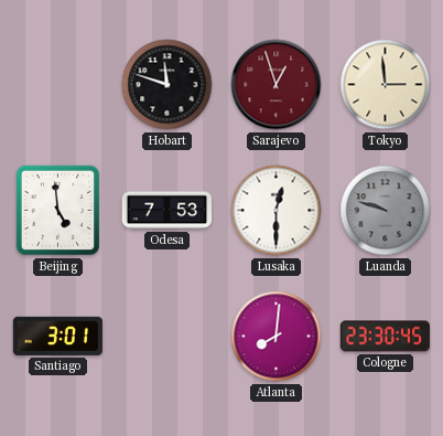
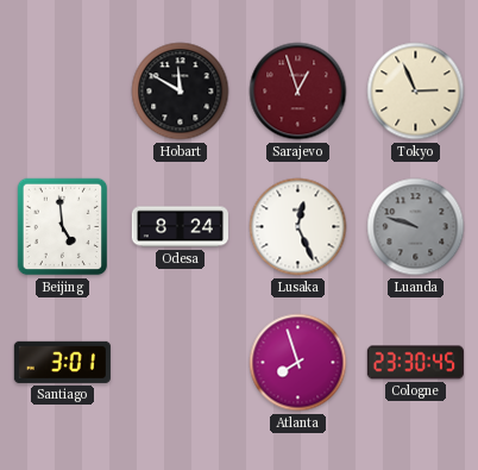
Hobart: 11:48 -> 11:50
Tokyo: 2:59 -> 2:56
Odesa: 7:53 -> 8:24
Lusaka: 12:30 -> 12:26
Atlanta: 8:01 -> 7:57
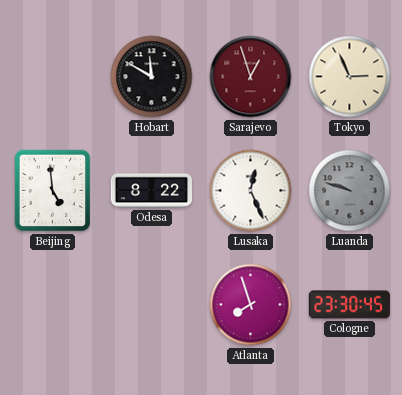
Odesa: 8:24 -> 8:22
Santiago: 3:01 -> none
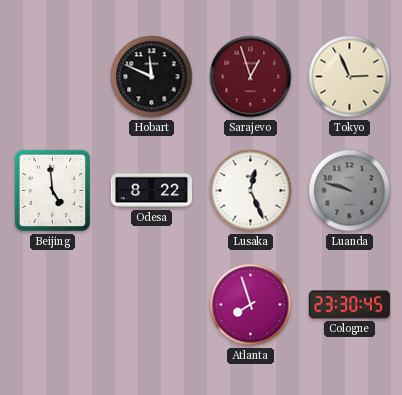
Hobart: 11:50 -> 11:49
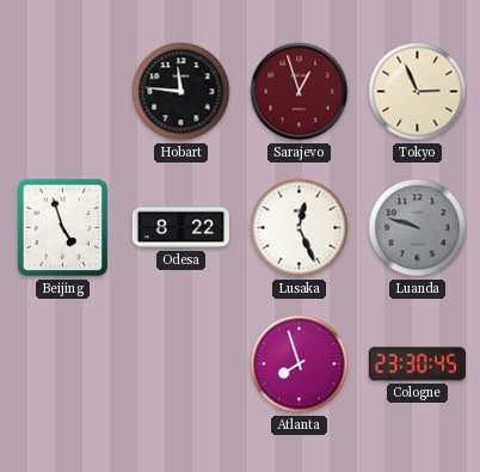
Hobart: 11:49 -> 11:46
Beijing: 4:59 -> 4:57
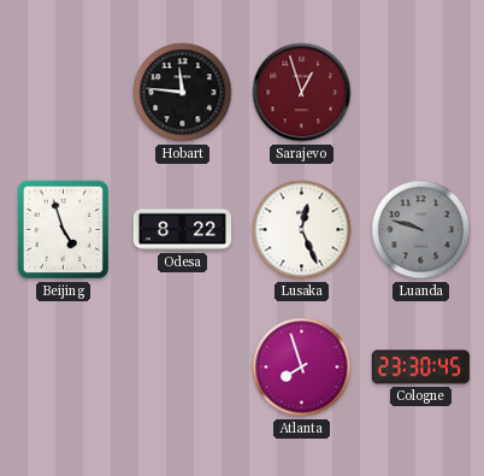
Tokyo: 2:56 -> none
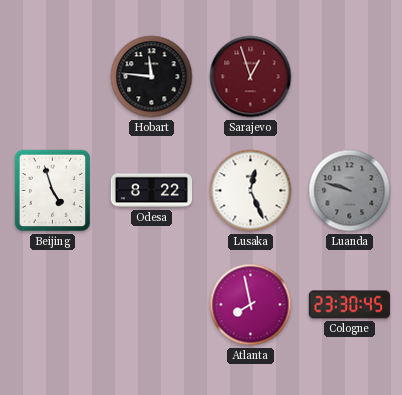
Atlanta: 7:57 -> 7:58
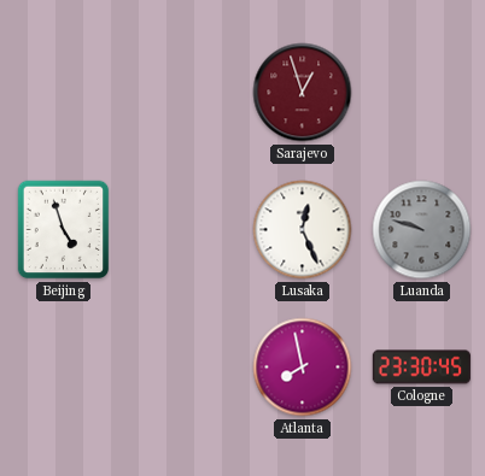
Hobart: 11:46 -> none
Odesa: 8:22 -> none
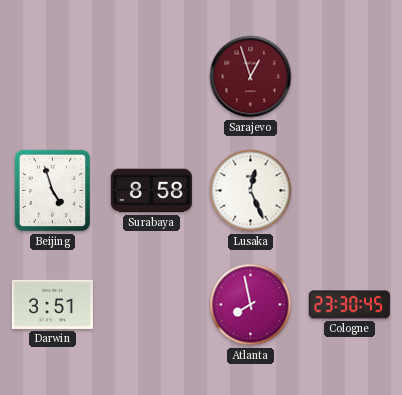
Surabaya: none -> 8:58
Luanda: 9:48 -> none
Darwin: none -> 3:51
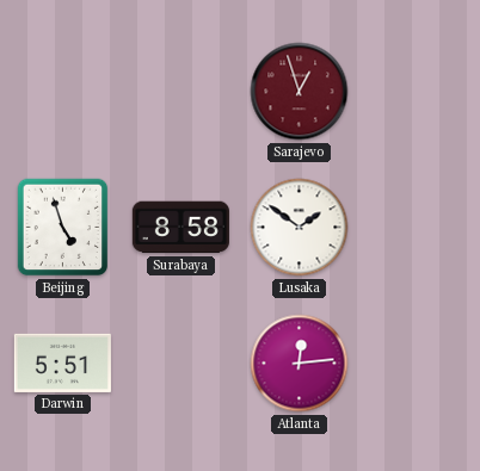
Lusaka: 12:26 -> 1:51
Darwin: 3:51 -> 5:51
Atlanta: 7:58 -> 12:14
Cologne: 23:30 -> none
